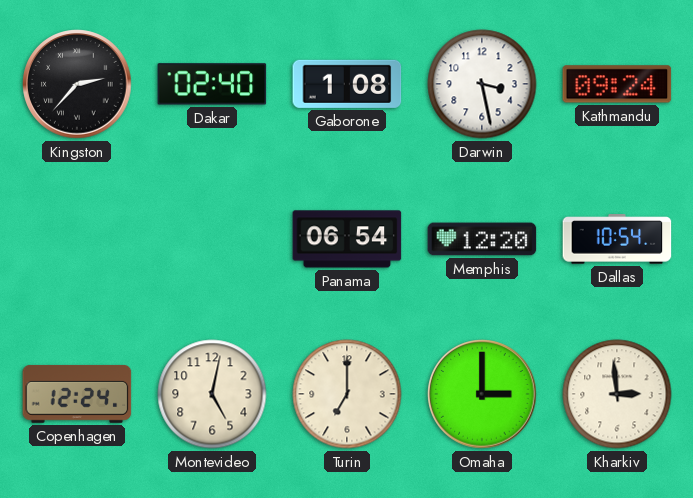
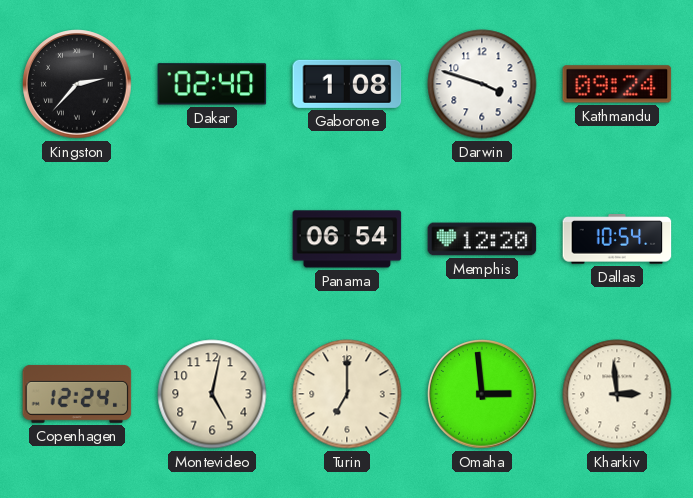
Darwin: 3:28 -> 3:48
Omaha: 3:00 -> 2:59
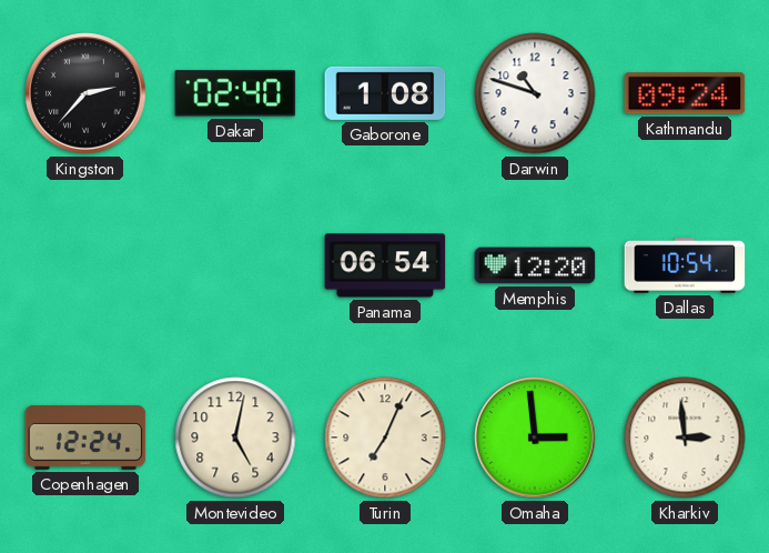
Darwin: 3:48 -> 10:48
Turin: 7:00 -> 7:04
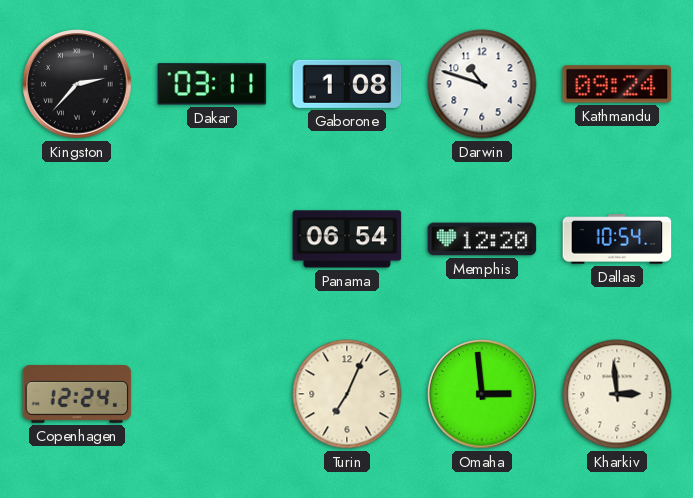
Dakar: 02:40 -> 03:11
Montevideo: 5:02 -> none
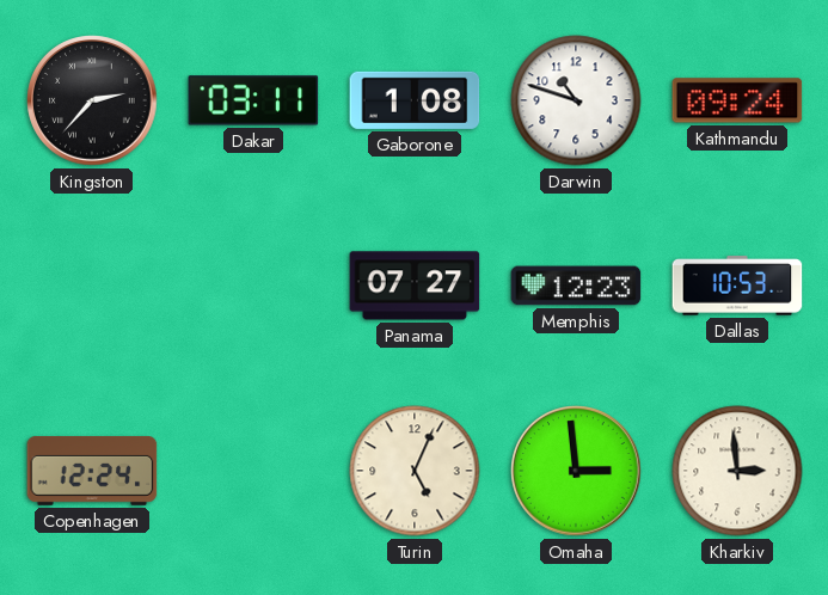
Panama: 06:54 -> 07:27
Memphis: 12:20 -> 12:23
Dallas: 10:54 -> 10:53
Turin: 7:04 -> 5:04
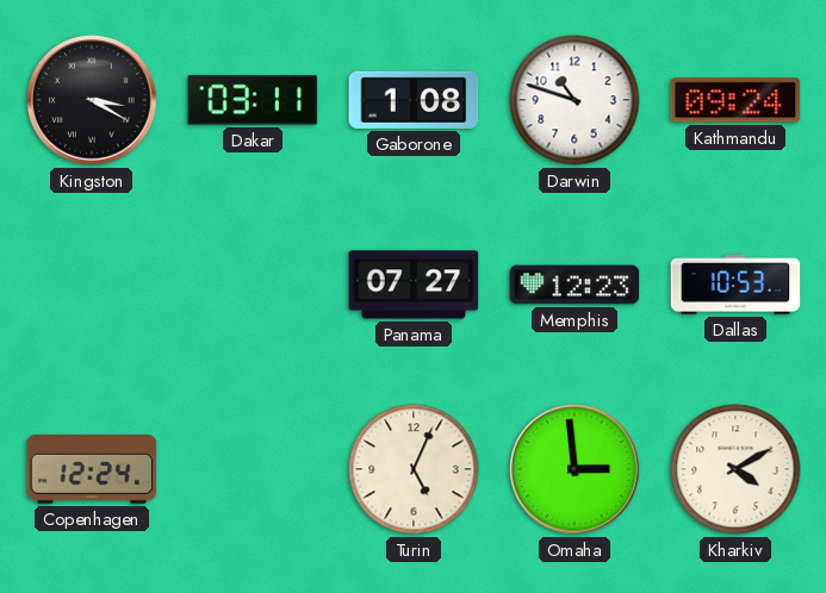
Kingston: 2:37 -> 3:20
Kharkiv: 2:59 -> 4:10
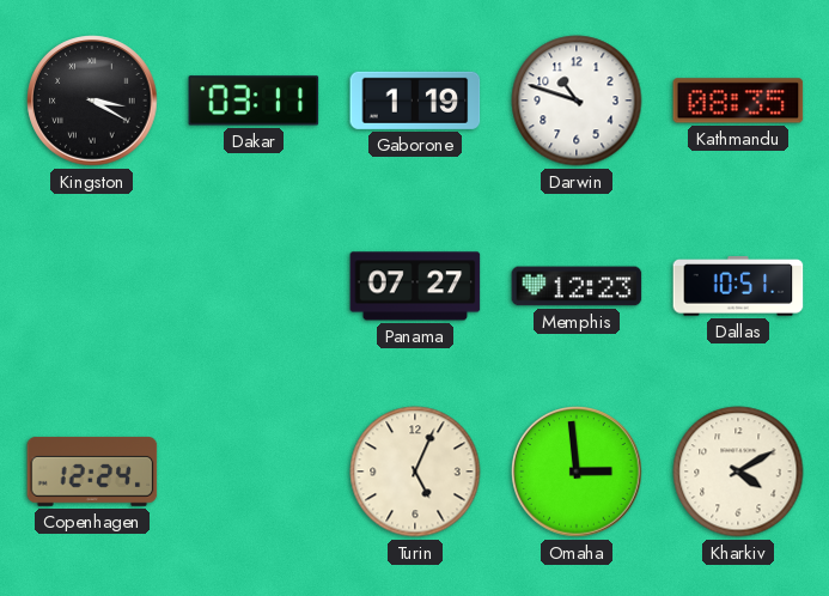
Gaborone: 1:08 -> 1:19
Kathmandu: 09:24 -> 08:35
Dallas: 10:53 -> 10:51
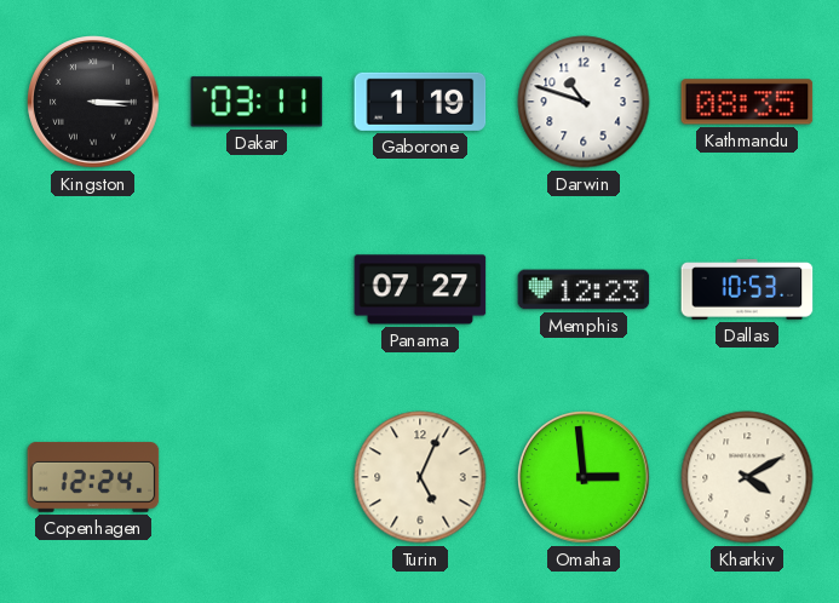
Kingston: 3:20 -> 3:15
Dallas: 10:51 -> 10:53
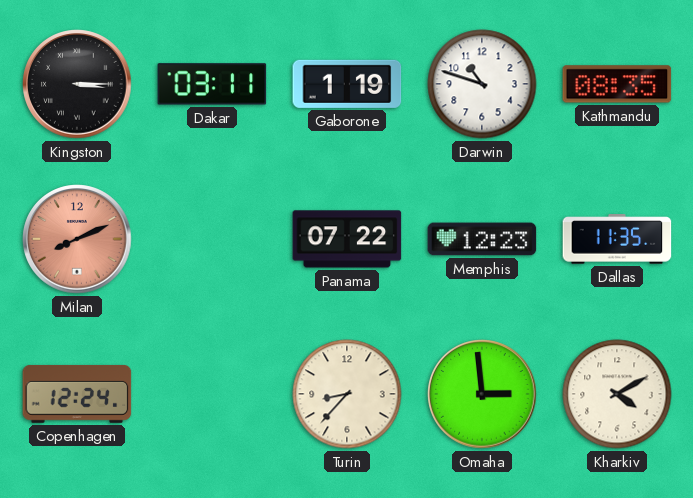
Milan: none -> 8:11
Panama: 07:27 -> 07:22
Dallas: 10:53 -> 11:35
Turin: 5:04 -> 8:37
